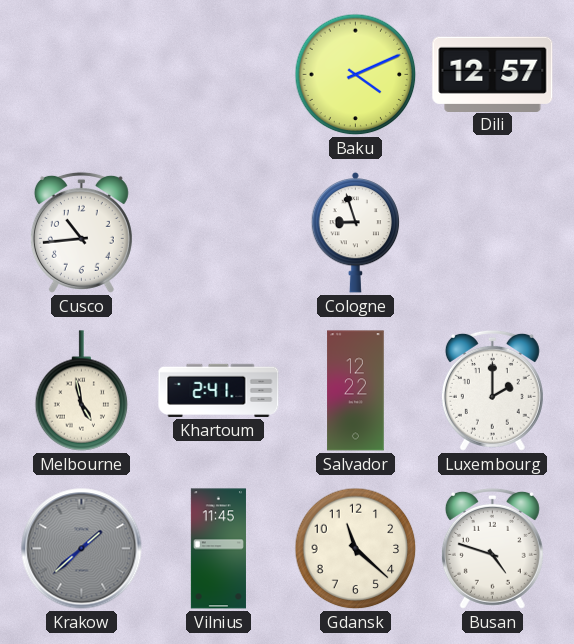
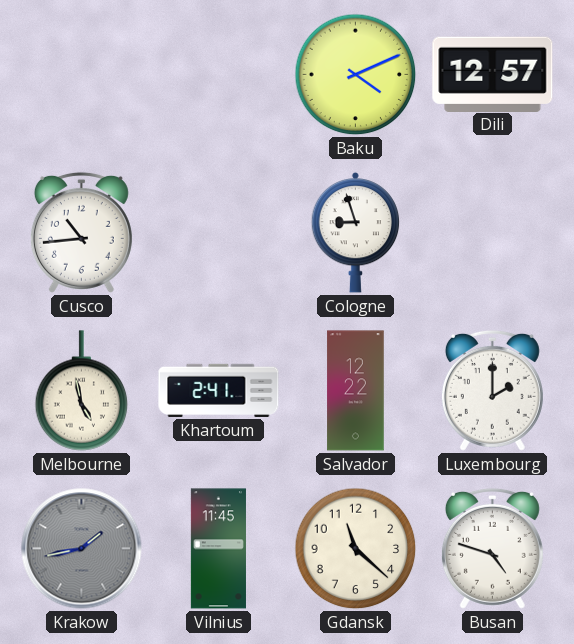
Krakow: 1:38 -> 1:43
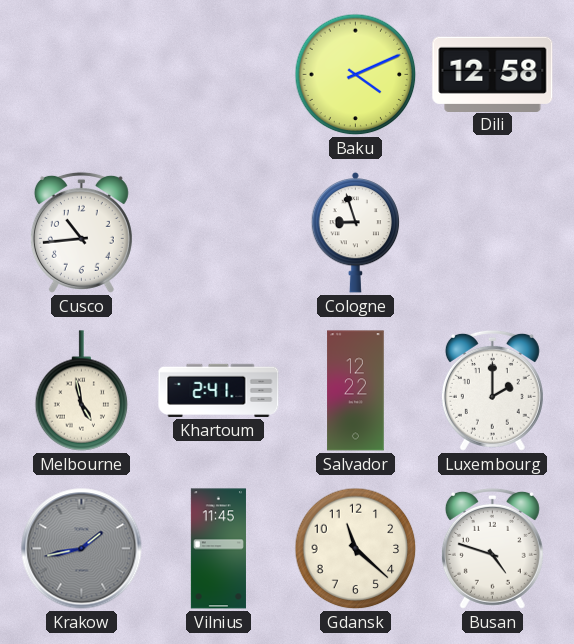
Dili: 12:57 -> 12:58
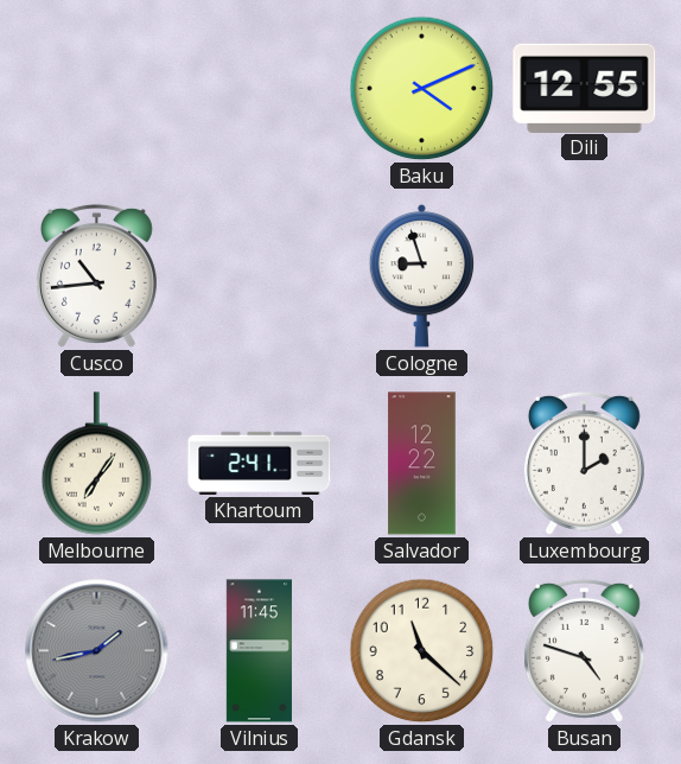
Dili: 12:58 -> 12:55
Melbourne: 4:58 -> 7:06
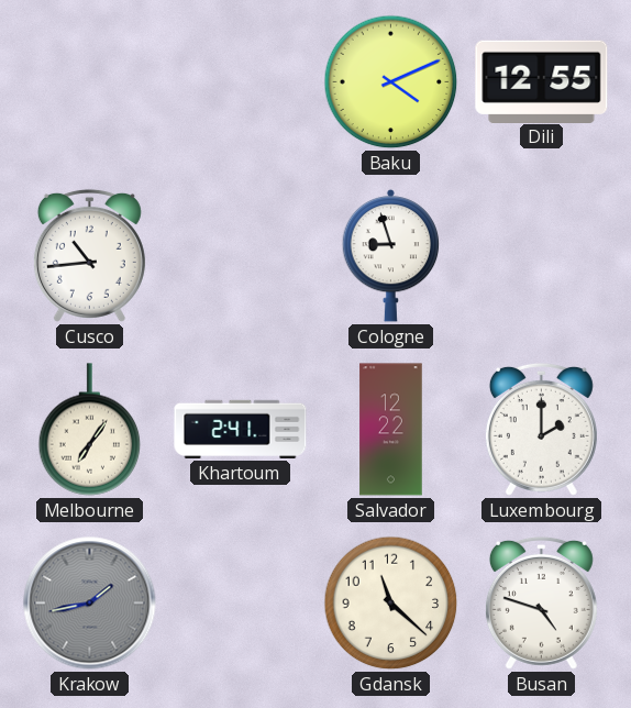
Vilnius: 11:45 -> none
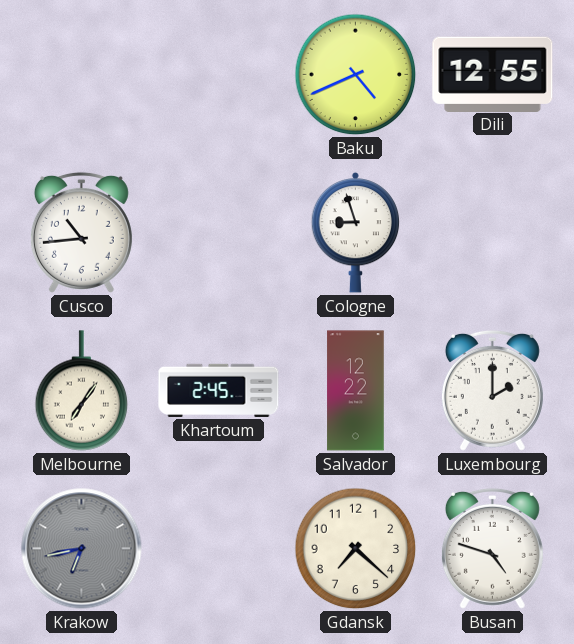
Baku: 4:11 -> 4:41
Khartoum: 2:41 -> 2:45
Krakow: 1:43 -> 6:43
Gdansk: 11:22 -> 7:22
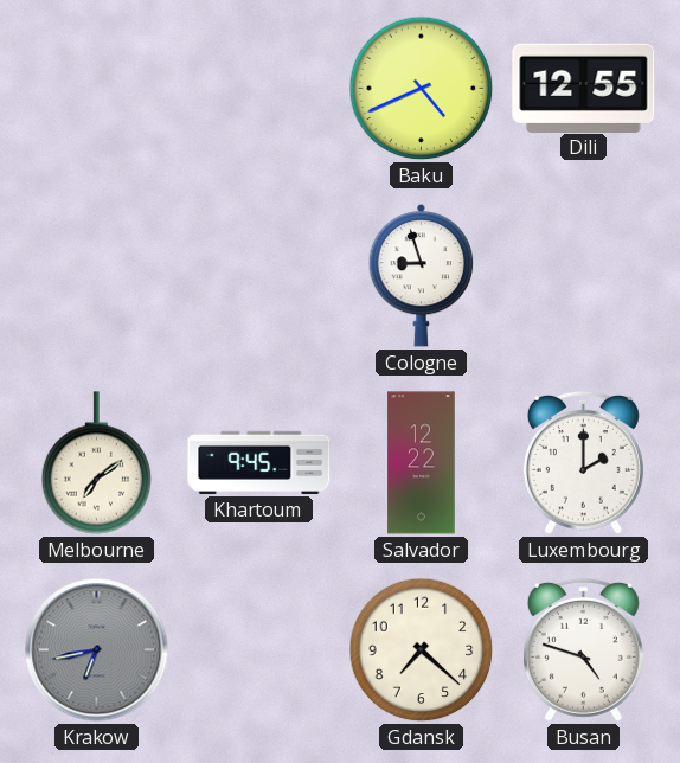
Cusco: 10:44 -> none
Melbourne: 7:06 -> 7:09
Khartoum: 2:45 -> 9:45
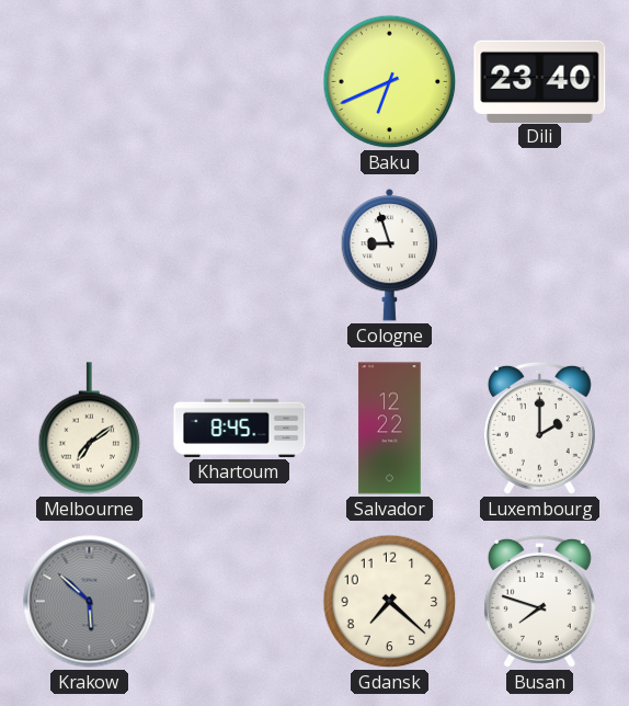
Baku: 4:41 -> 6:41
Dili: 12:55 -> 23:40
Khartoum: 9:45 -> 8:45
Krakow: 6:43 -> 5:52
Busan: 4:48 -> 7:48
